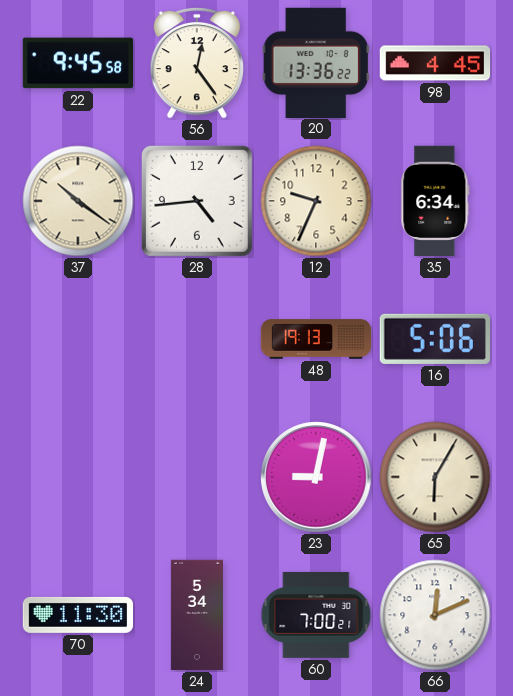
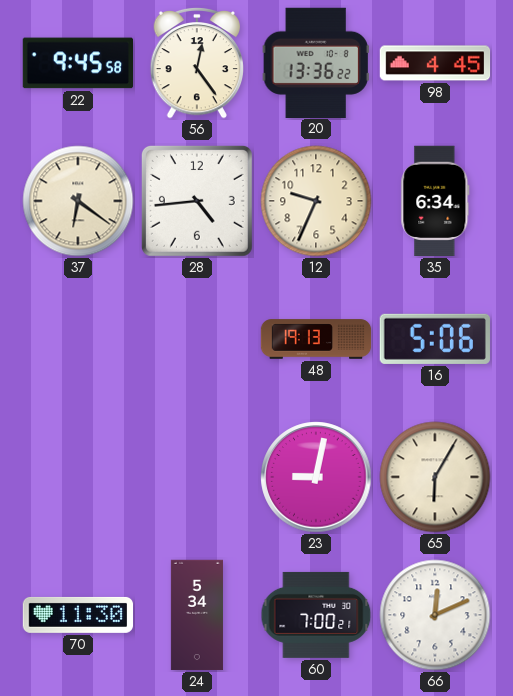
37: 10:21 -> 6:21
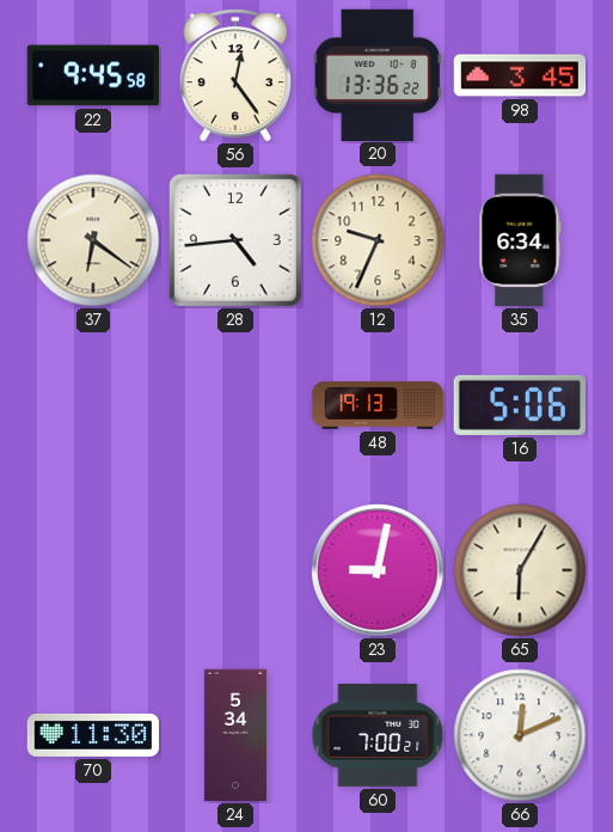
98: 4:45 -> 3:45
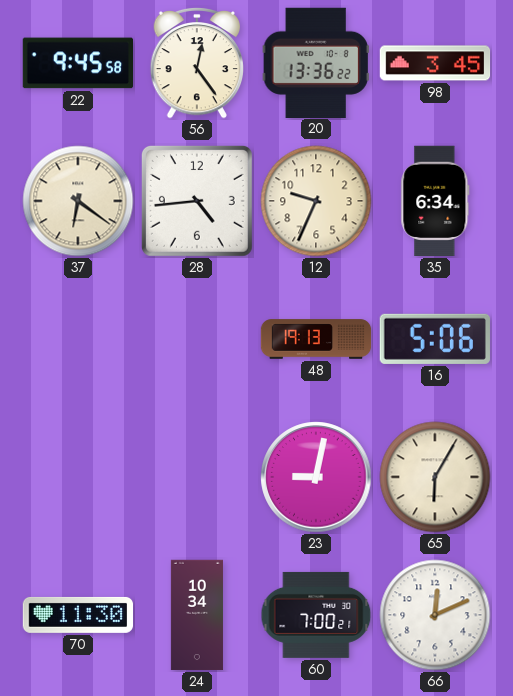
24: 5:34 -> 10:34
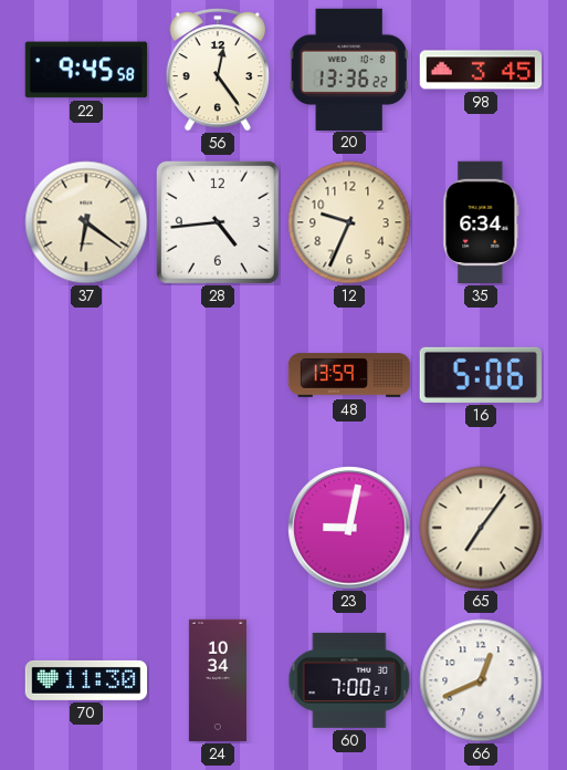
48: 19:13 -> 13:59
65: 6:05 -> 7:06
66: 12:11 -> 12:41
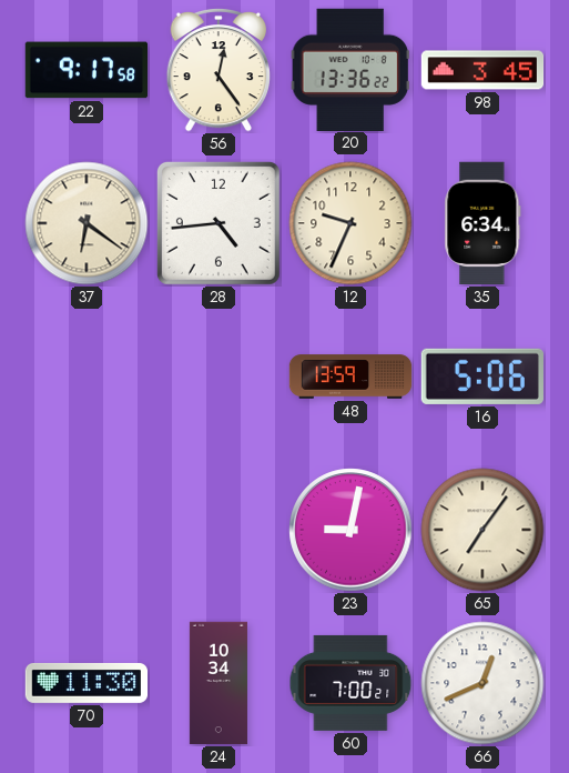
22: 9:45 -> 9:17
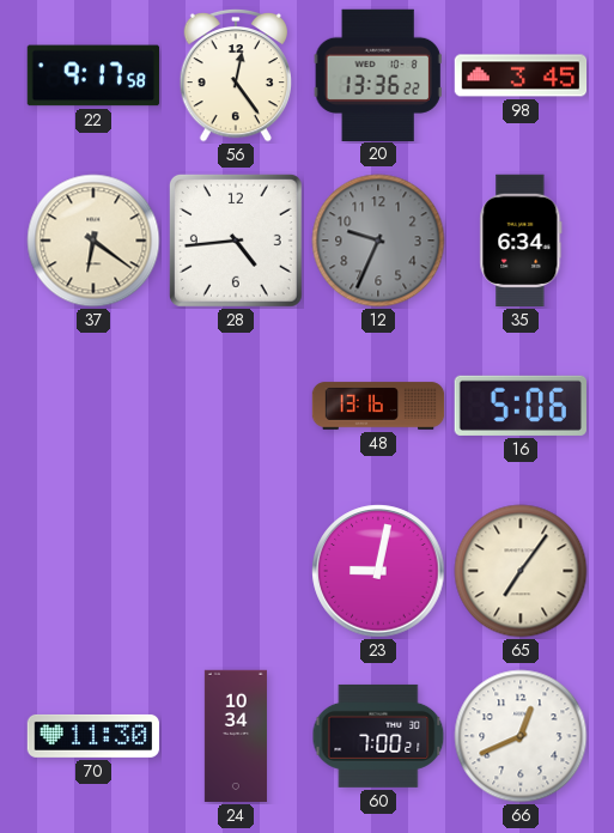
12 dial: cream -> grey
48: 13:59 -> 13:16
